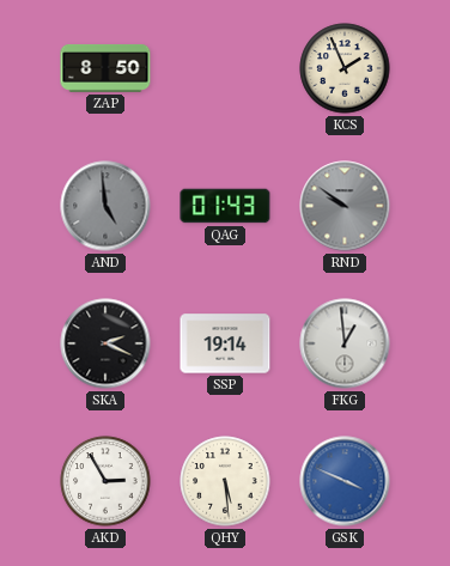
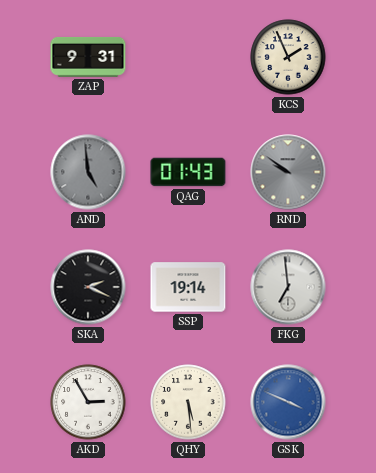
ZAP: 8:50 -> 9:31
FKG: 12:59 -> 6:59
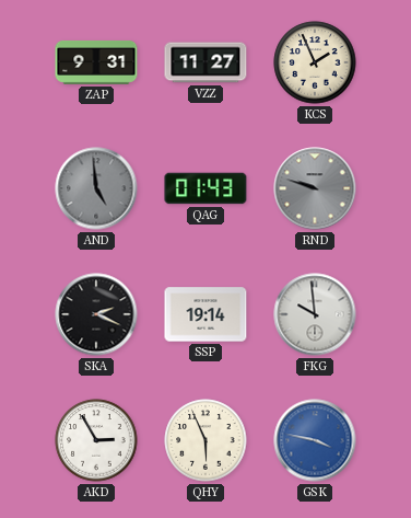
VZZ: none -> 11:27
RND: 9:51 -> 9:48
FKG: 6:59 -> 9:59
QHY: 5:29 -> 5:56
GSK: 3:49 -> 3:47
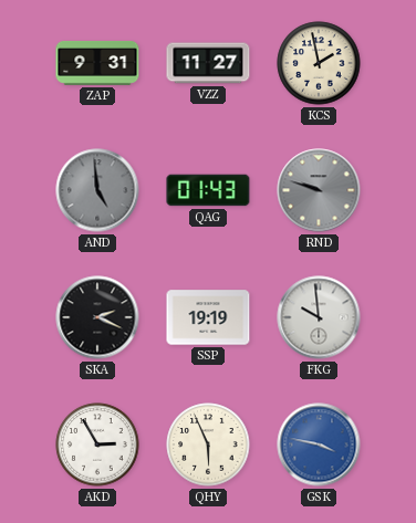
KCS: 1:56 -> 1:58
SSP: 19:14 -> 19:19
